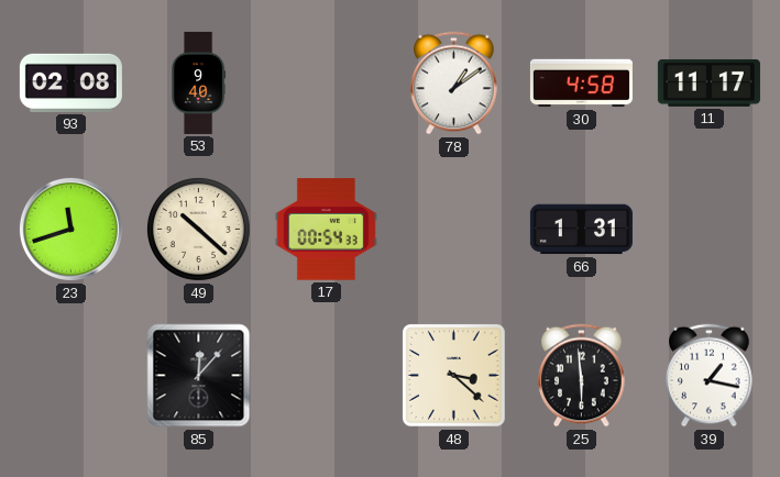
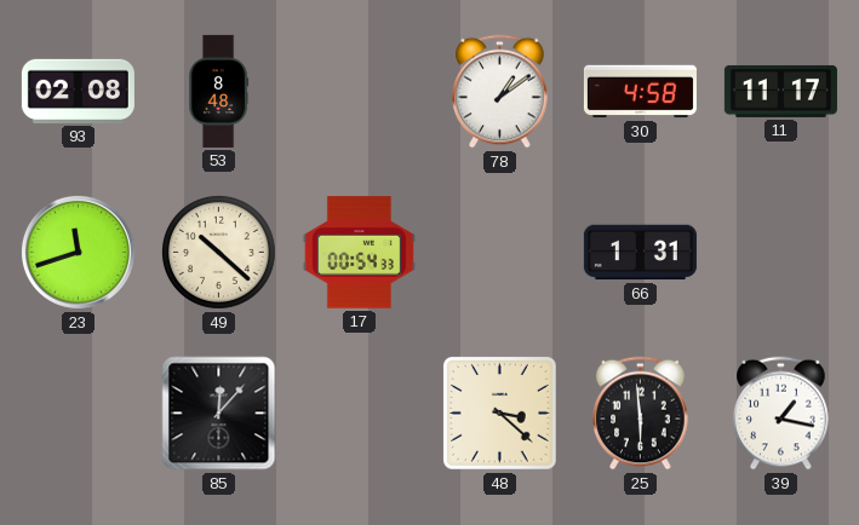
53: 9:40 -> 8:48
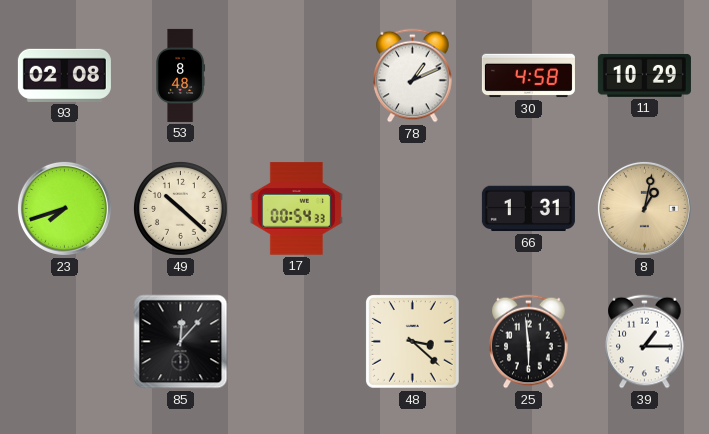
78: 1:09 -> 1:11
11: 11:17 -> 10:29
23: 11:42 -> 7:42
8: none -> 1:02
39: 1:17 -> 1:15
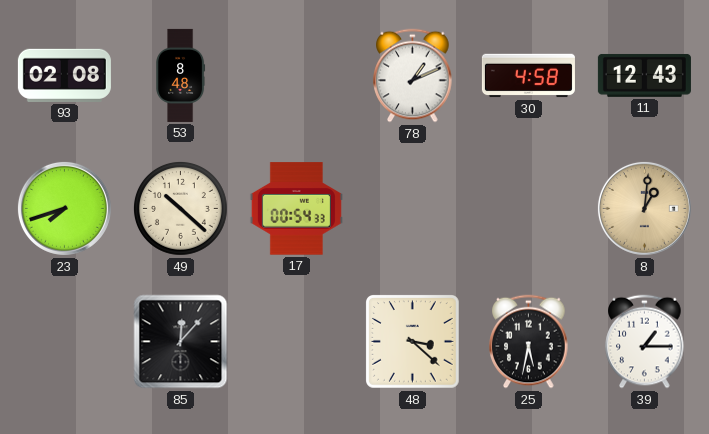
11: 10:29 -> 12:43
66: 1:31 -> none
8: 1:02 -> 1:01
25: 5:59 -> 5:32
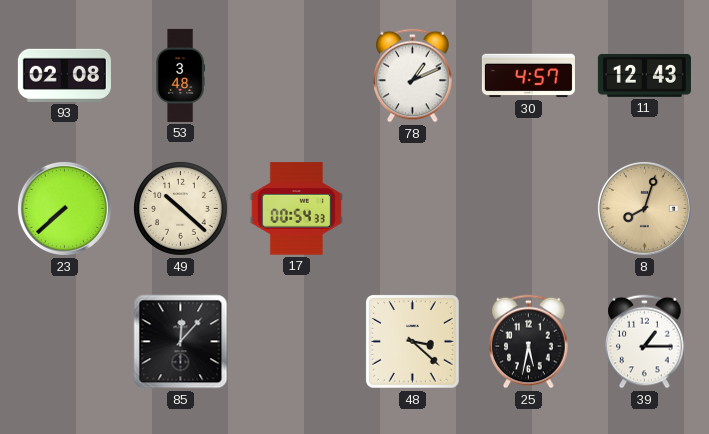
53: 8:48 -> 3:48
30: 4:58 -> 4:57
23: 7:42 -> 7:38
8: 1:01 -> 8:03
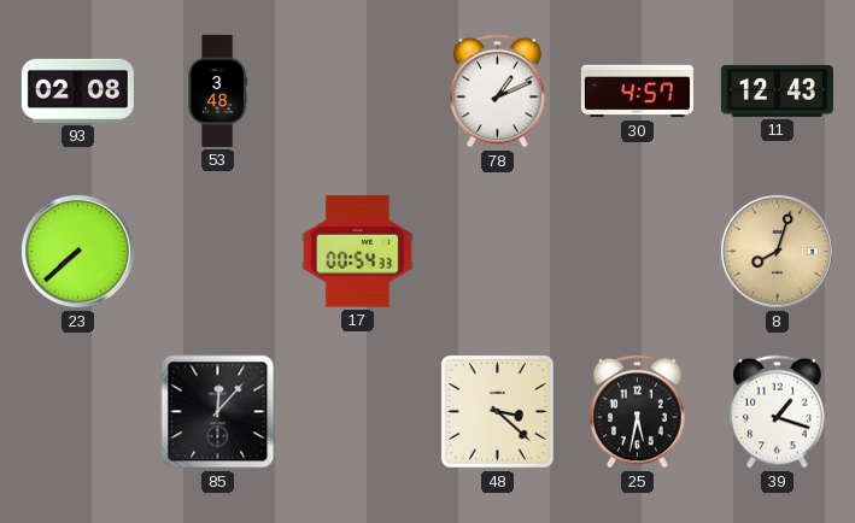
49: 10:22 -> none
39: 1:15 -> 1:18
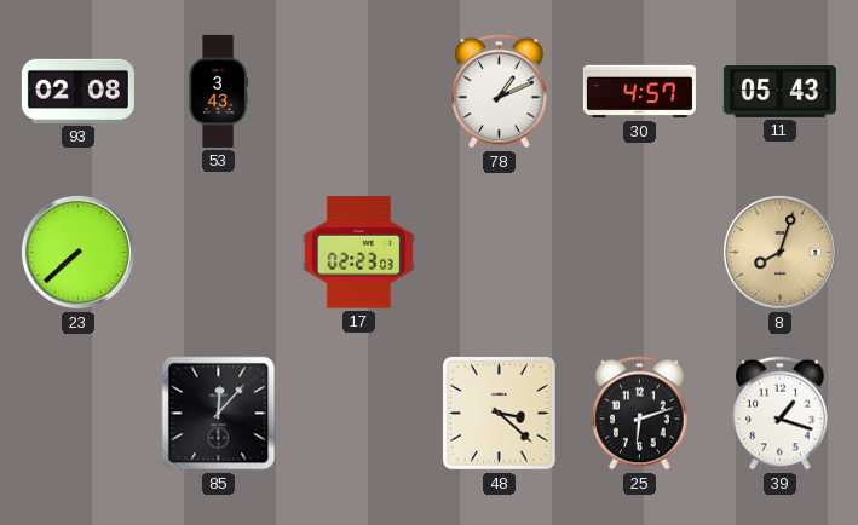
53: 3:48 -> 3:43
11: 12:43 -> 05:43
17: 00:54 -> 02:23
25: 5:32 -> 6:12
